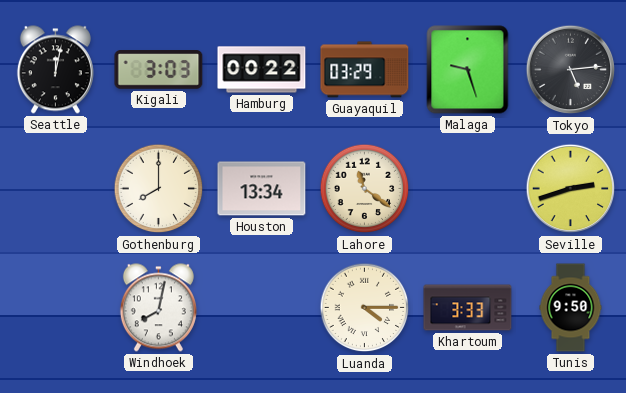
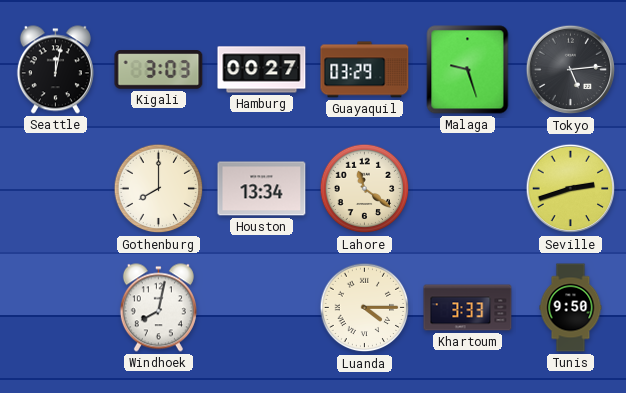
Hamburg: 00:22 -> 00:27
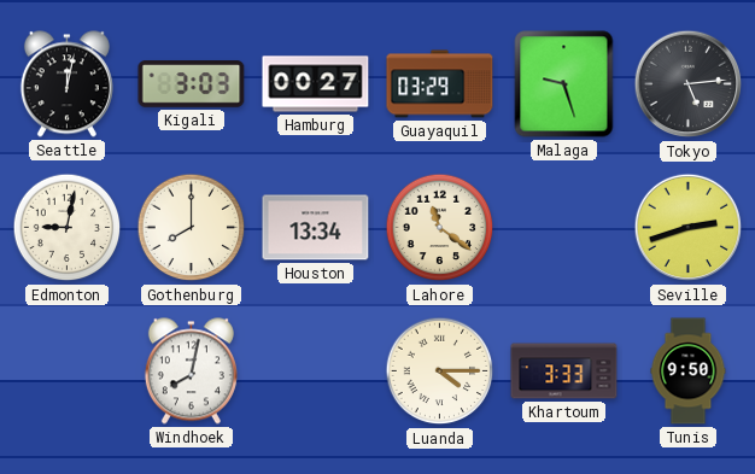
Edmonton: none -> 9:02
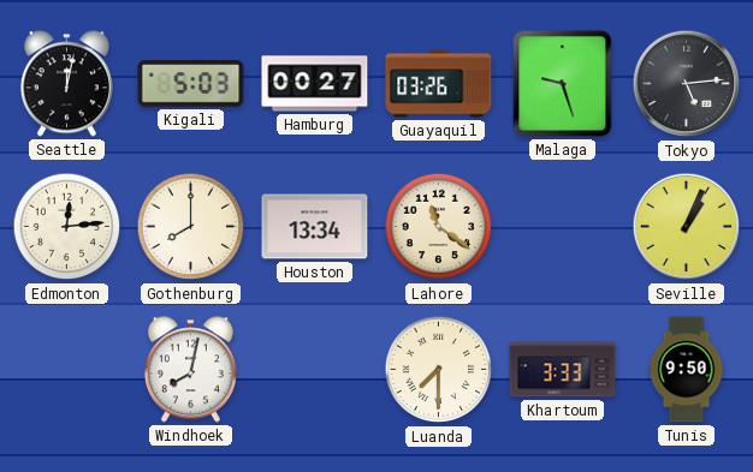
Kigali: 3:03 -> 5:03
Guayaquil: 03:29 -> 03:26
Edmonton: 9:02 -> 12:14
Seville: 2:42 -> 1:04
Luanda: 4:15 -> 7:30
